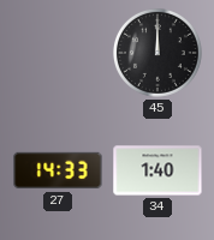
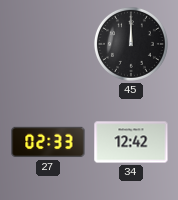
27: 14:33 -> 02:33
34: 1:40 -> 12:42
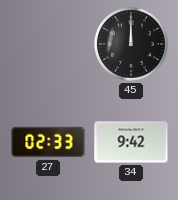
34: 12:42 -> 9:42
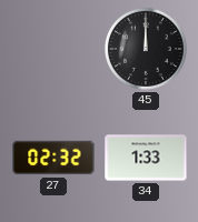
27: 02:33 -> 02:32
34: 9:42 -> 1:33
